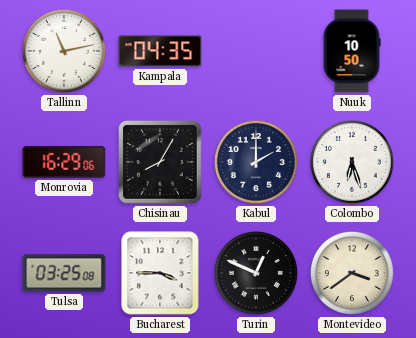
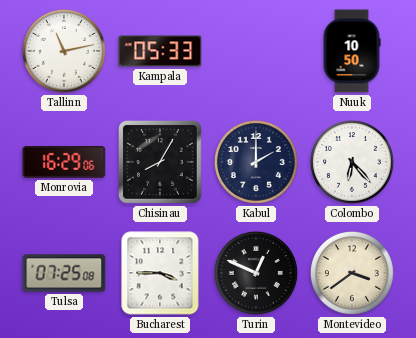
Kampala: 04:35 -> 05:33
Colombo: 6:27 -> 6:23
Tulsa: 03:25 -> 07:25
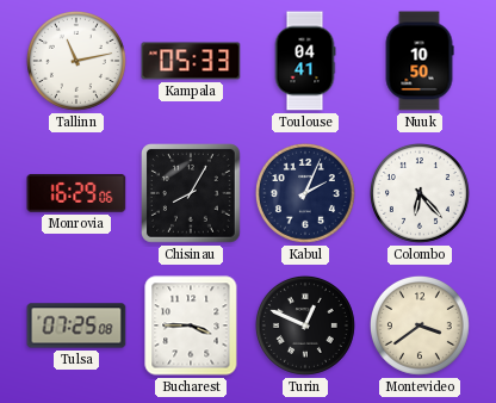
Toulouse: none -> 04:41
Kabul: 2:00 -> 2:04
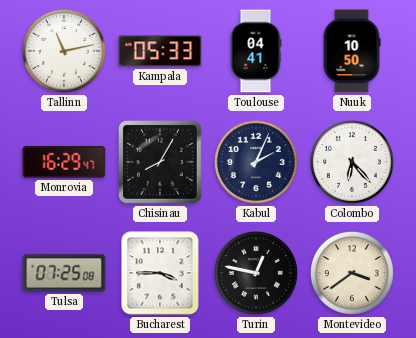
Monrovia: 16:29:06 -> 16:29:47
Turin: 12:49 -> 12:47
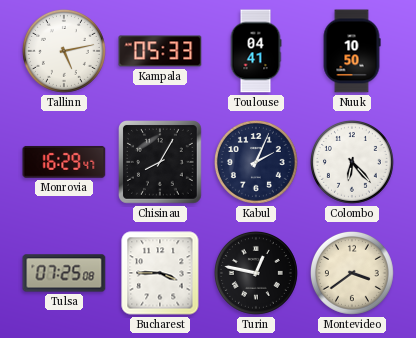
Tallinn: 11:13 -> 5:13
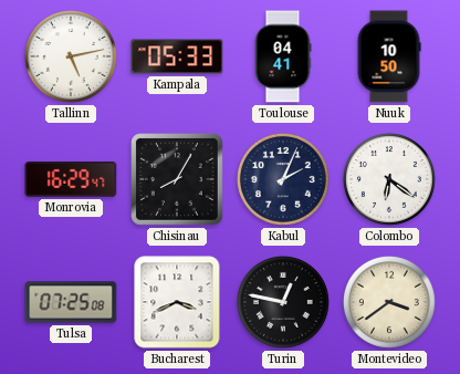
Colombo: 6:23 -> 6:21
Bucharest: 3:45 -> 3:41
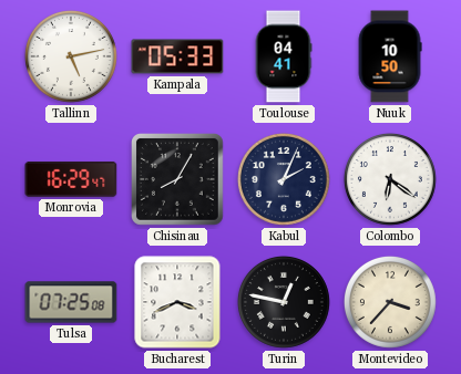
Montevideo: 3:39 -> 3:37
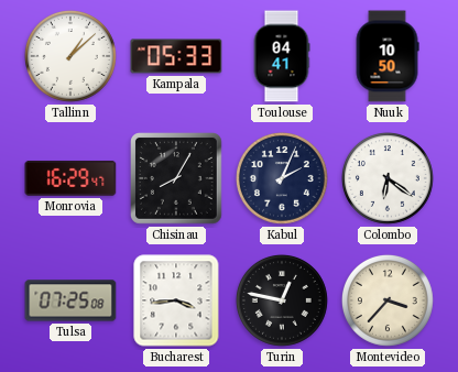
Tallinn: 5:13 -> 1:08
Bucharest: 3:41 -> 3:44
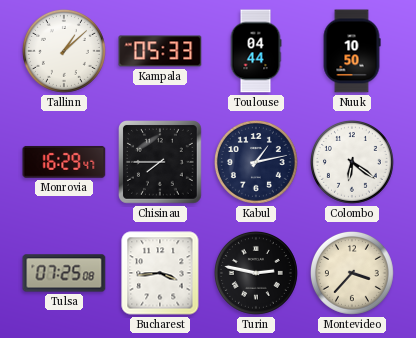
Toulouse: 04:41 -> 04:44
Chisinau: 8:05 -> 7:45
Kabul: 2:04 -> 1:13
Turin: 12:47 -> 2:47
